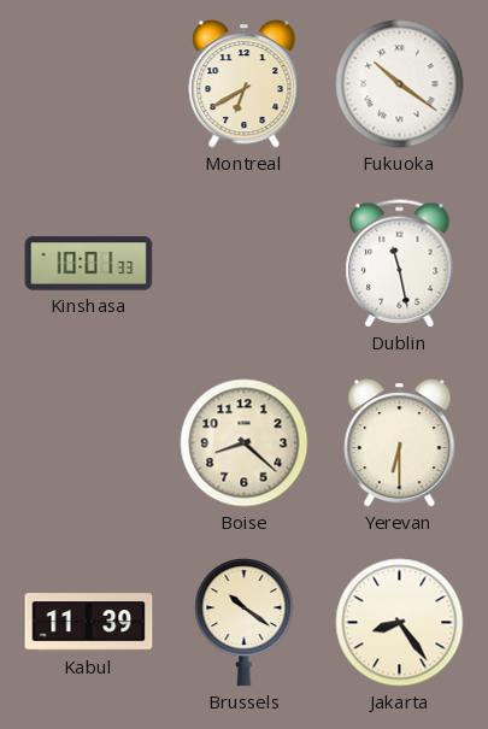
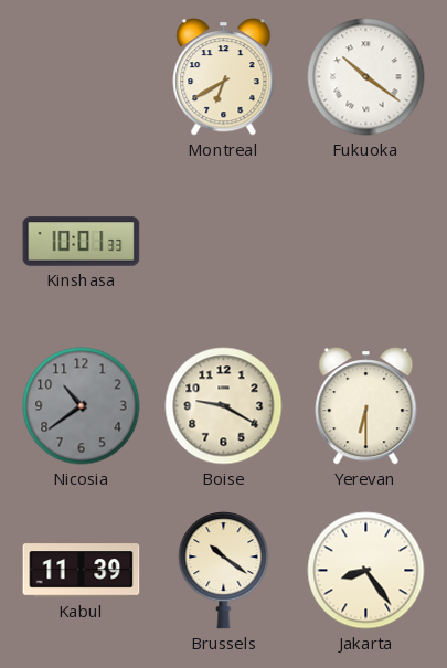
Dublin: 11:28 -> none
Nicosia: none -> 10:39
Boise: 8:22 -> 9:20
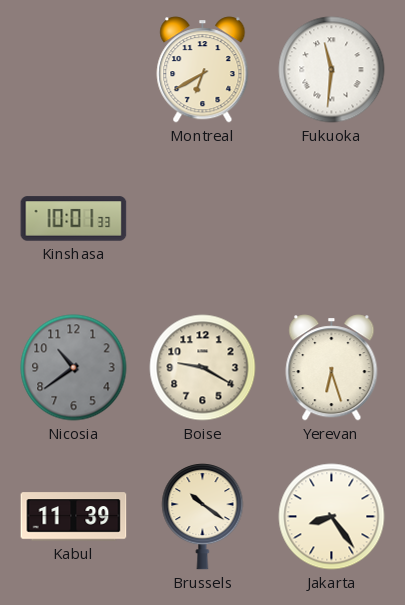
Fukuoka: 10:21 -> 11:31
Yerevan: 6:30 -> 6:27
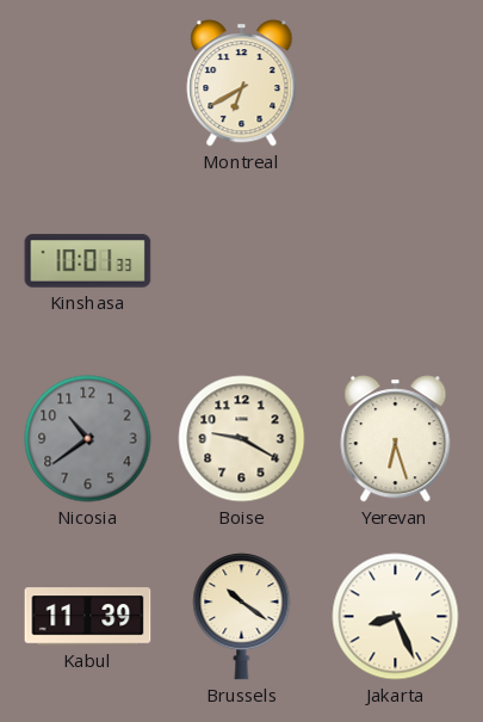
Fukuoka: 11:31 -> none
Jakarta: 8:24 -> 8:26
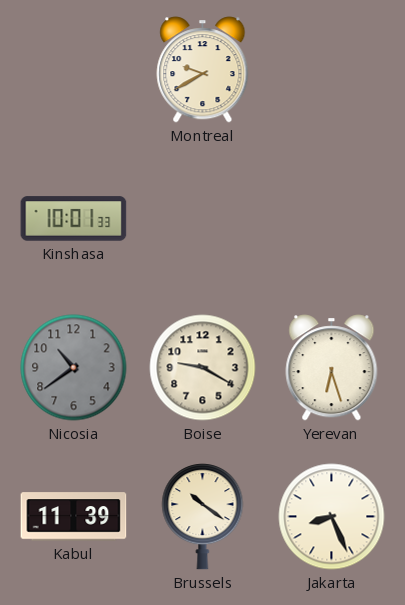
Montreal: 6:40 -> 9:40
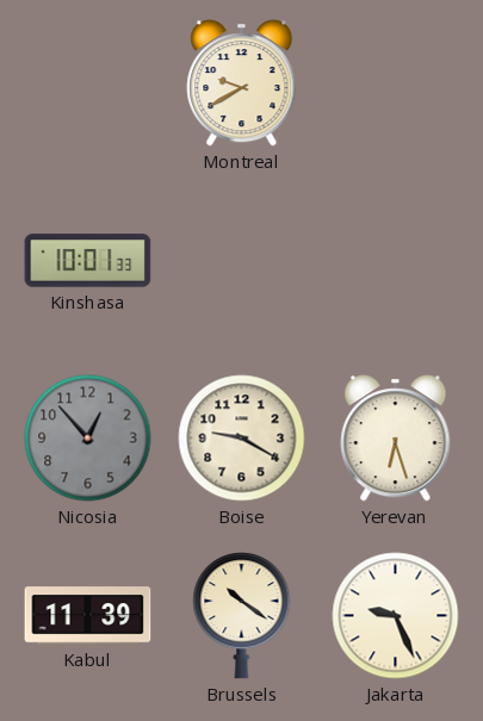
Nicosia: 10:39 -> 12:53
Jakarta: 8:26 -> 9:26
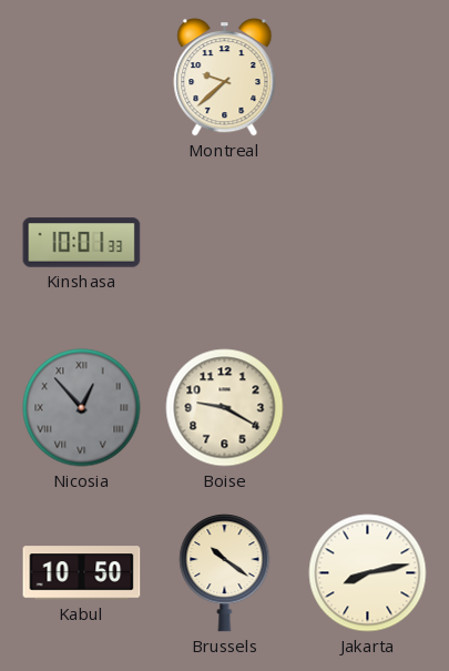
Montreal: 9:40 -> 9:38
Nicosia numerals: Arabic -> Roman
Yerevan: 6:27 -> none
Kabul: 11:39 -> 10:50
Jakarta: 9:26 -> 8:13
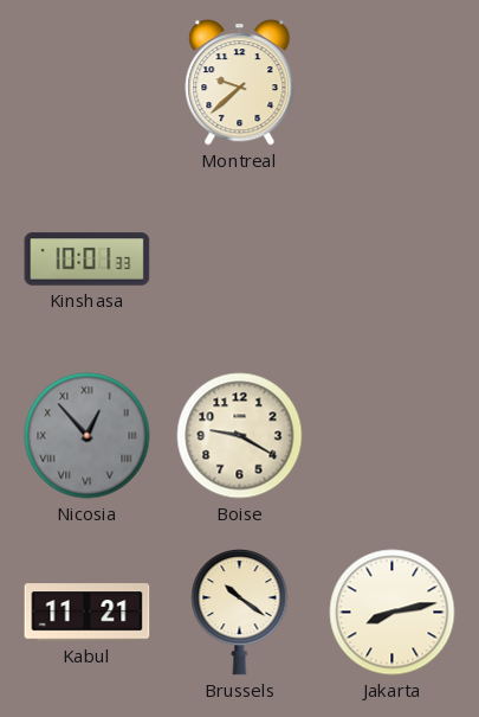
Kabul: 10:50 -> 11:21
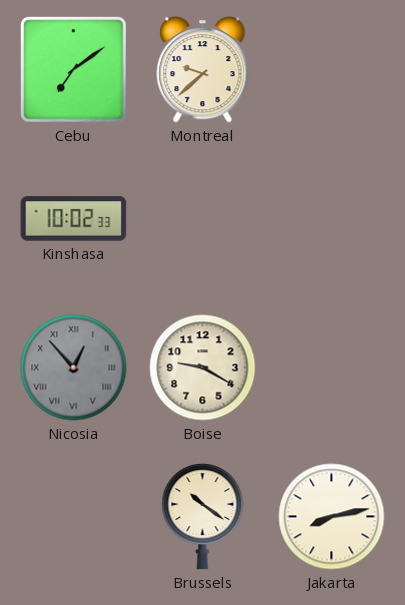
Cebu: none -> 7:09
Kinshasa: 10:01 -> 10:02
Kabul: 11:21 -> none
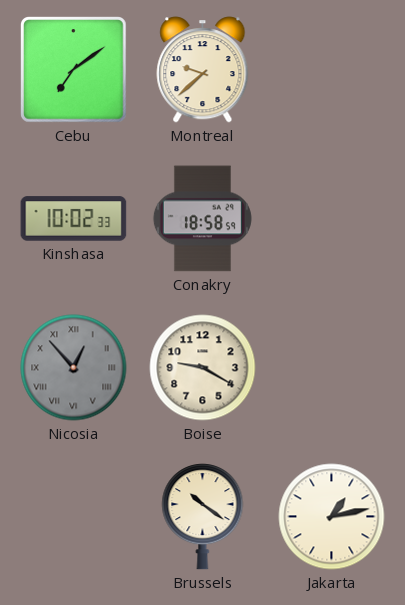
Conakry: none -> 18:58
Jakarta: 8:13 -> 1:13
